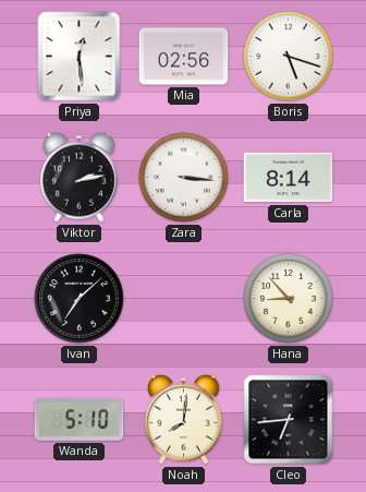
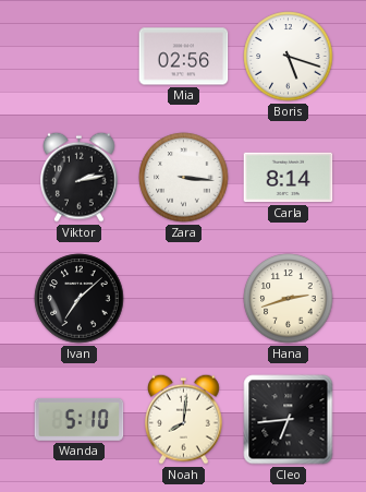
Priya: 12:29 -> none
Hana: 8:53 -> 2:42
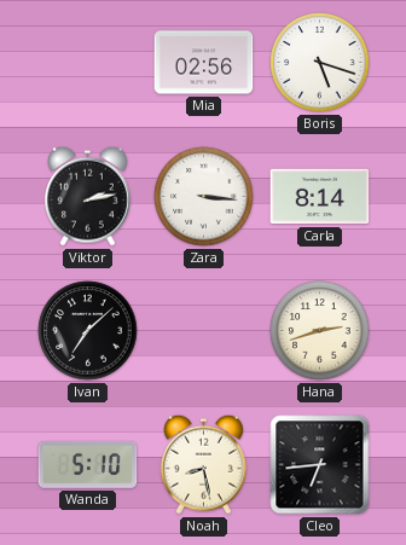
Noah: 8:01 -> 8:28
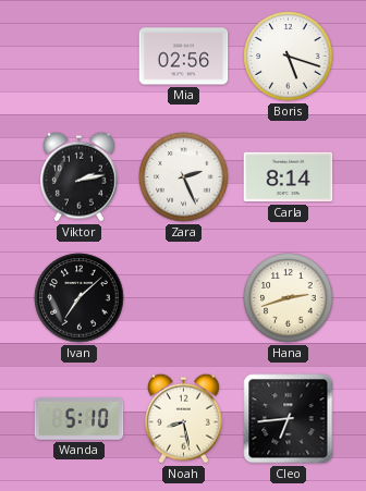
Zara: 3:16 -> 2:26
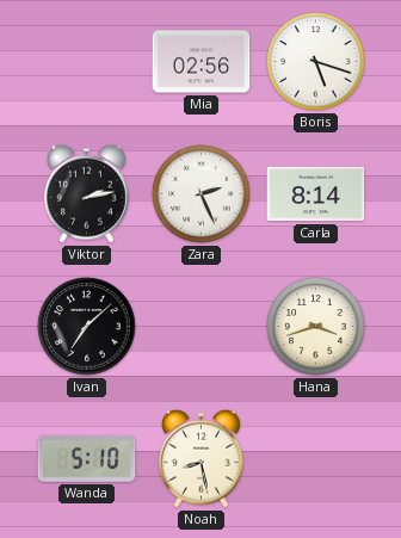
Hana: 2:42 -> 3:42
Cleo: 6:44 -> none
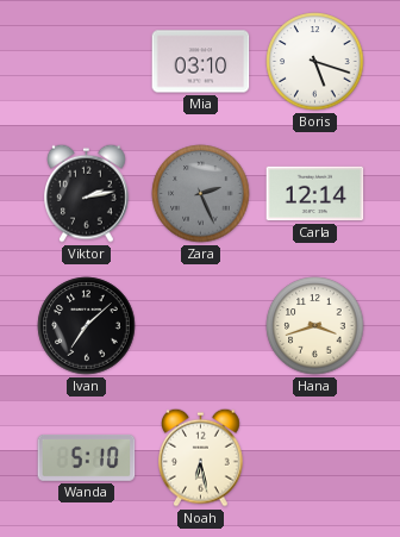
Mia: 02:56 -> 03:10
Zara dial: white -> grey
Carla: 8:14 -> 12:14
Noah: 8:28 -> 6:28
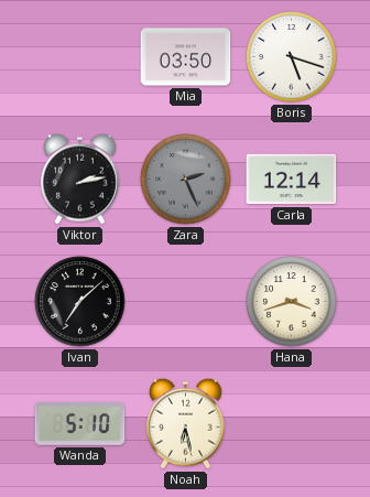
Mia: 03:10 -> 03:50
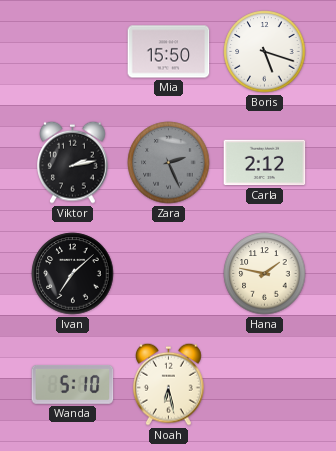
Mia: 03:50 -> 15:50
Carla: 12:14 -> 2:12
Hana: 3:42 -> 1:47
